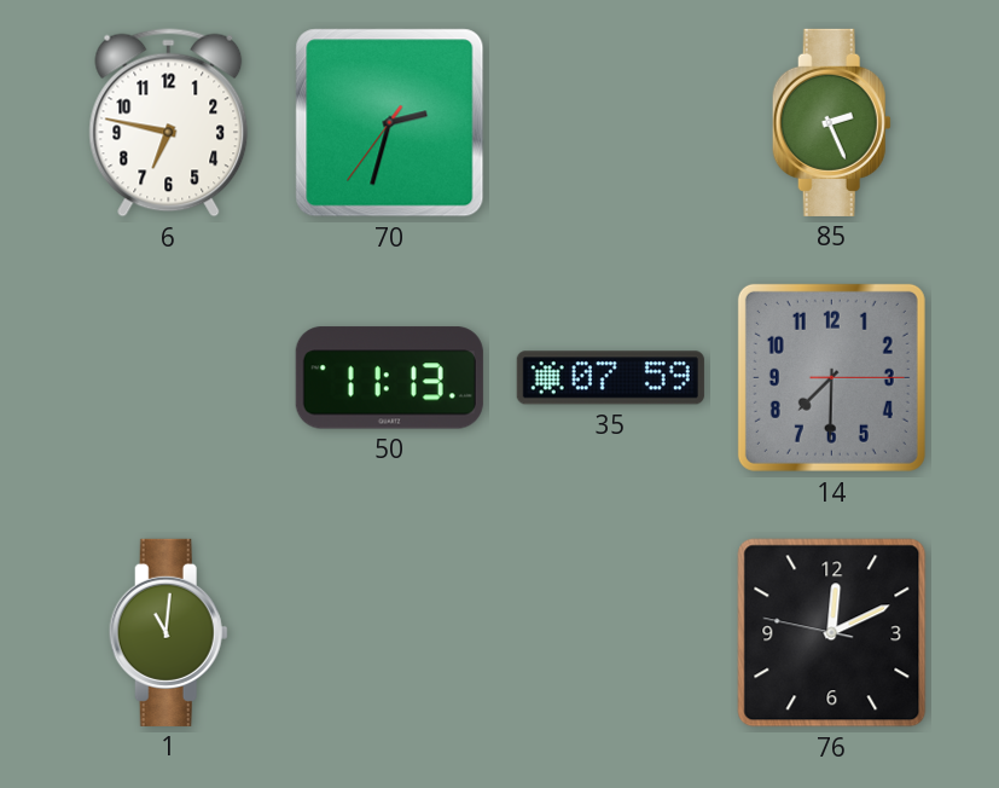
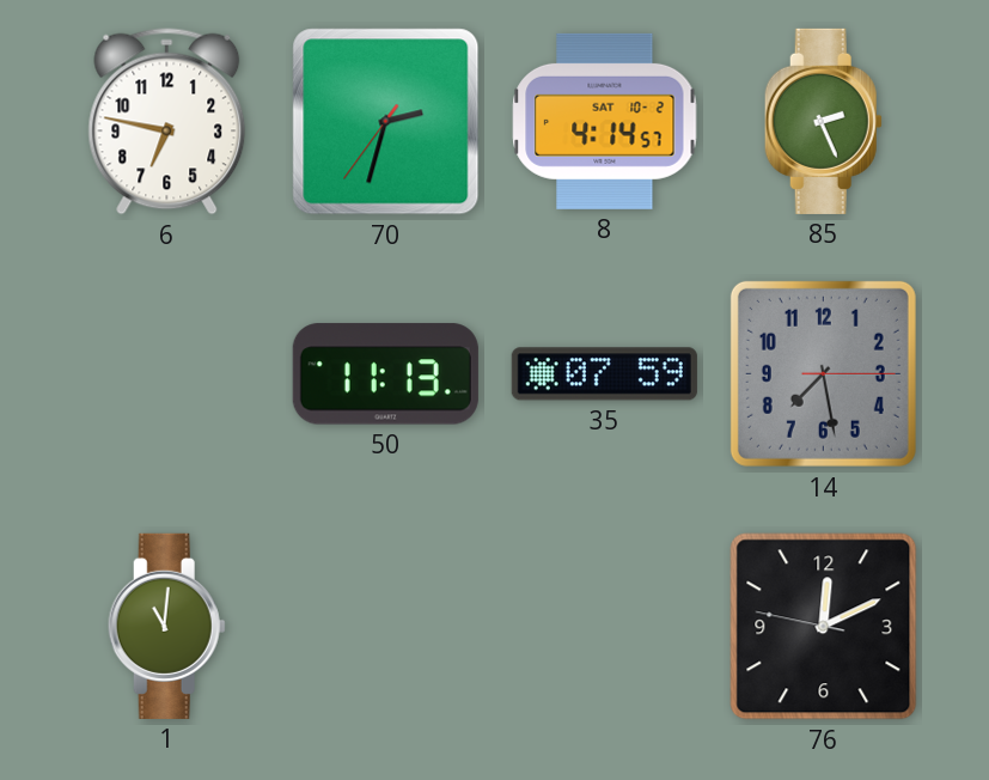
8: none -> 4:14
14: 7:30 -> 7:28
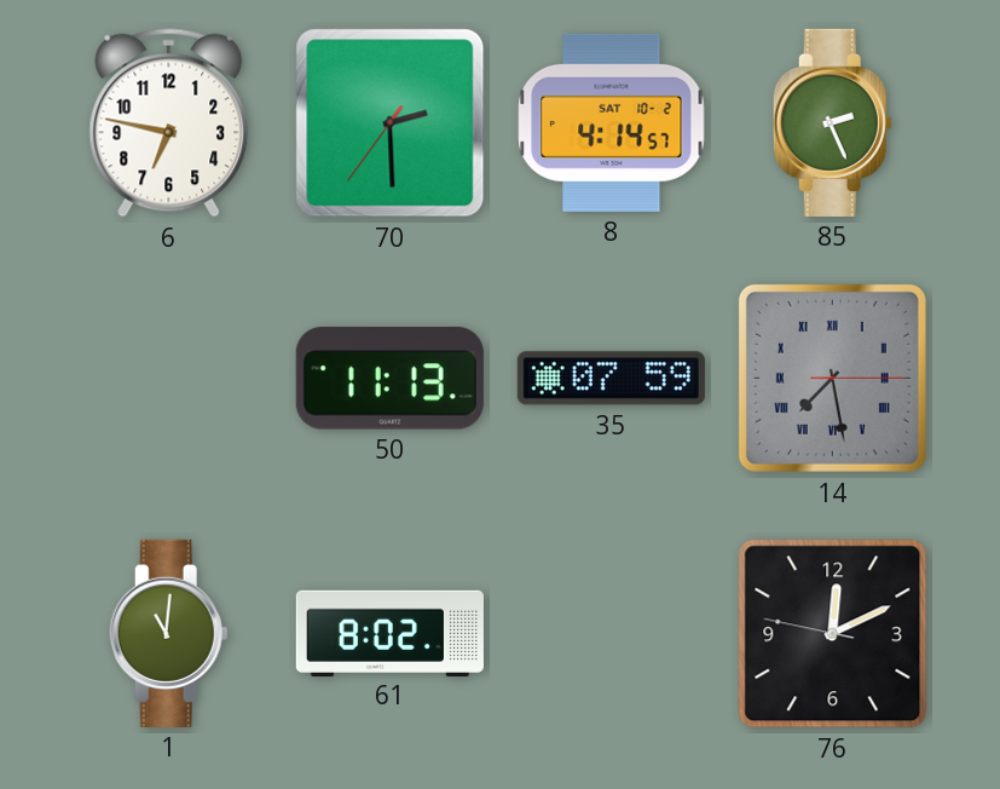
70: 2:32 -> 2:29
14 numerals: Arabic -> Roman
61: none -> 8:02
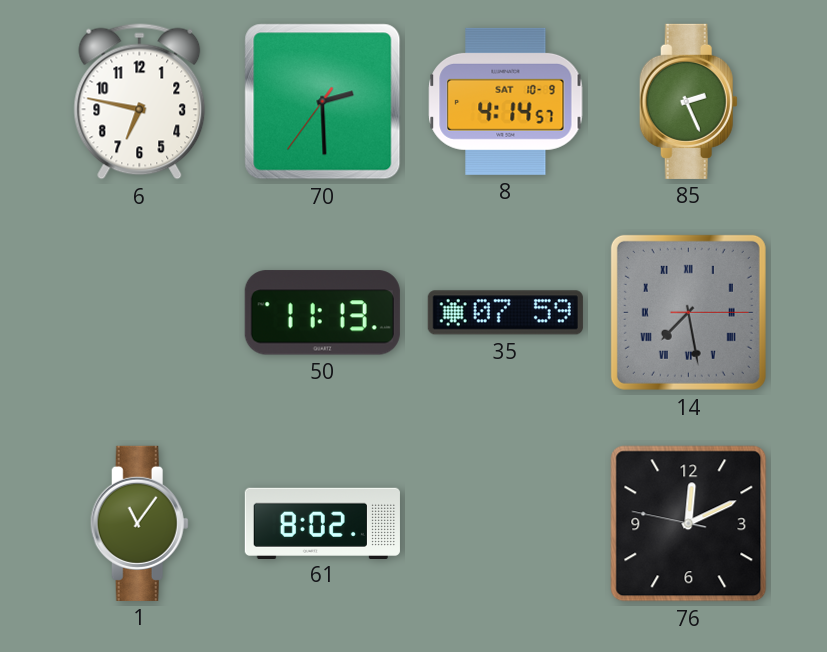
8 date: SAT 10-2 -> SAT 10-9
1: 11:01 -> 11:06
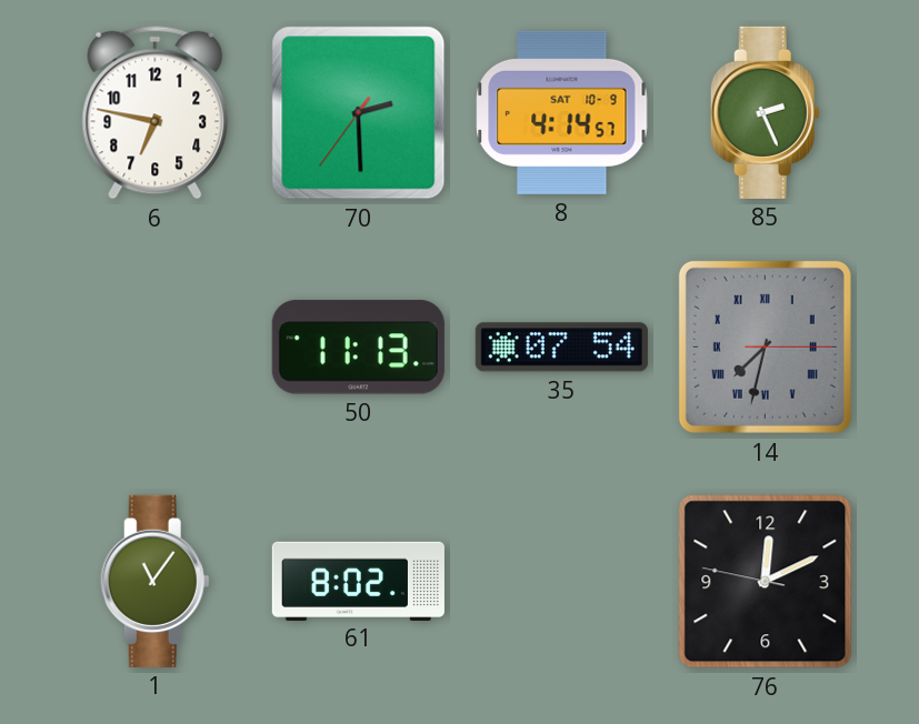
35: 07:59 -> 07:54
14: 7:28 -> 7:32
